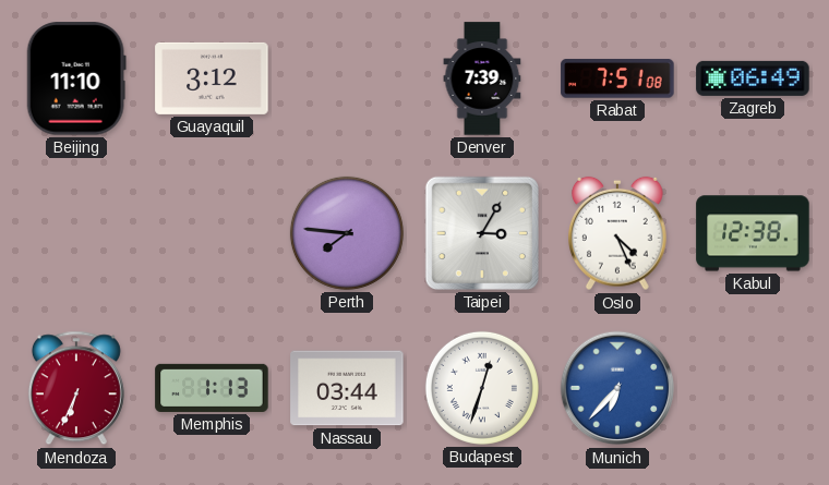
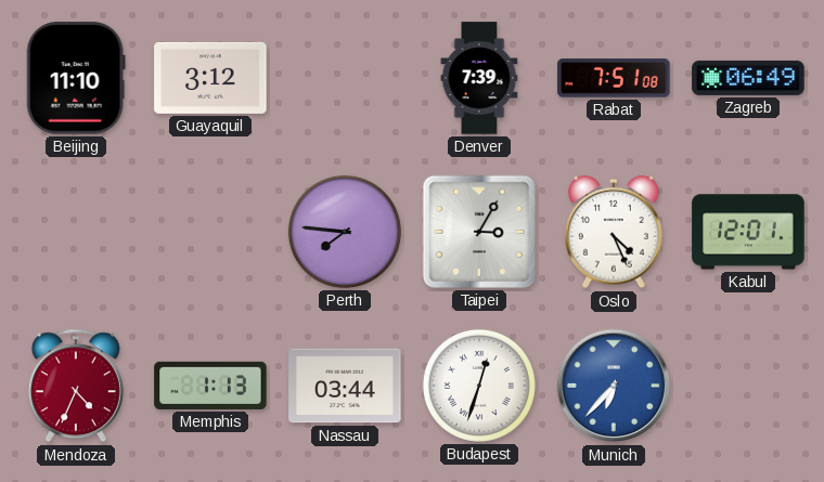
Kabul: 12:38 -> 12:01
Mendoza: 6:34 -> 4:34
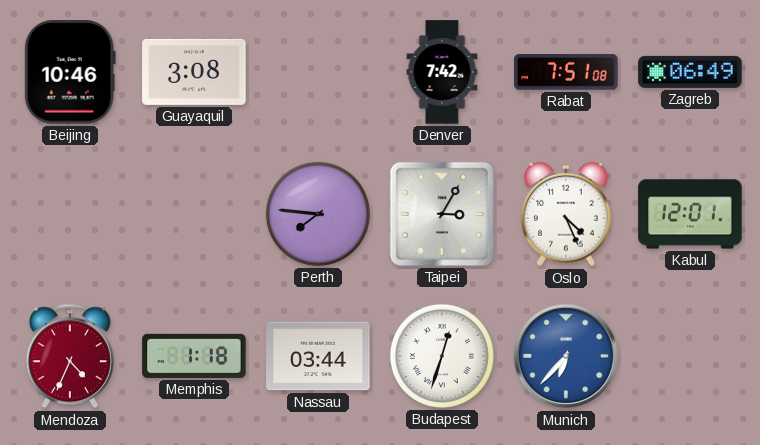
Beijing: 11:10 -> 10:46
Guayaquil: 3:12 -> 3:08
Denver: 7:39 -> 7:42
Memphis: 1:13 -> 1:18
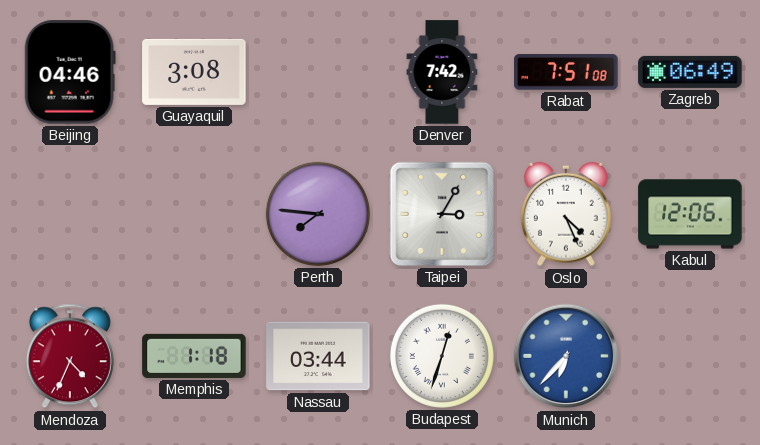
Beijing: 10:46 -> 04:46
Kabul: 12:01 -> 12:06
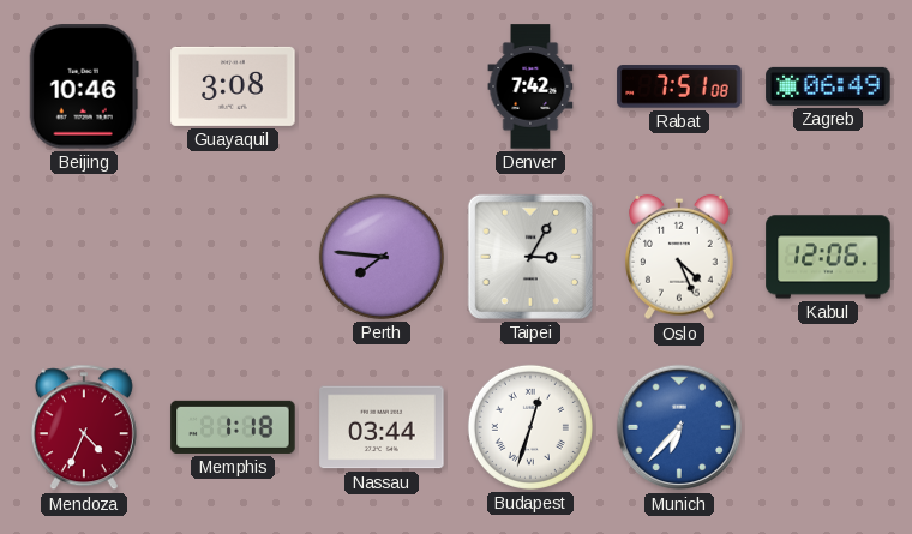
Beijing: 04:46 -> 10:46
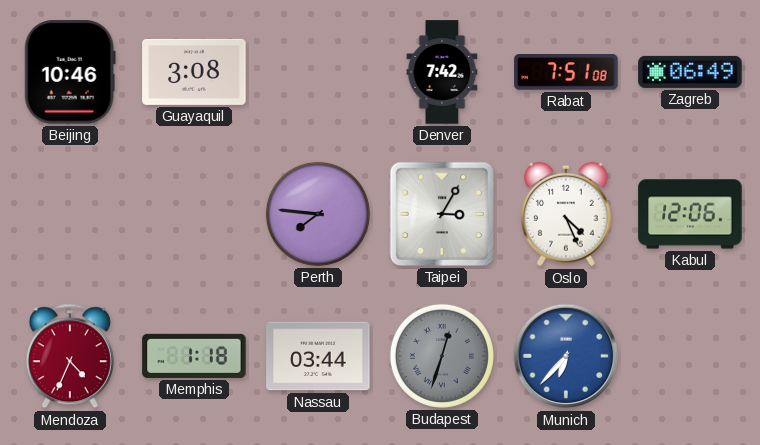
Budapest dial: white -> grey
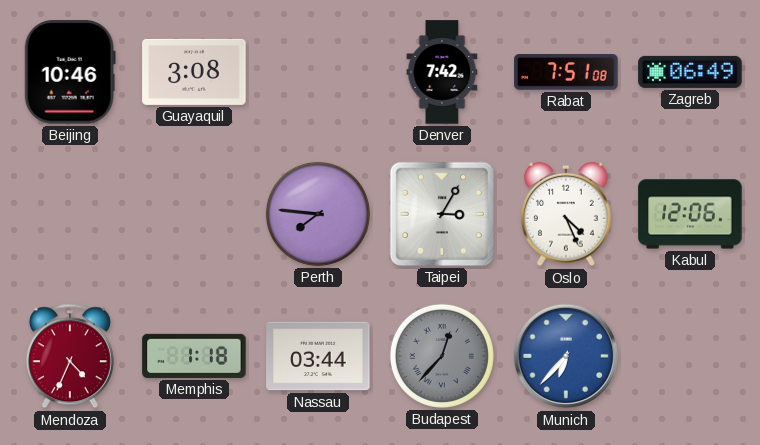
Budapest: 12:33 -> 12:37
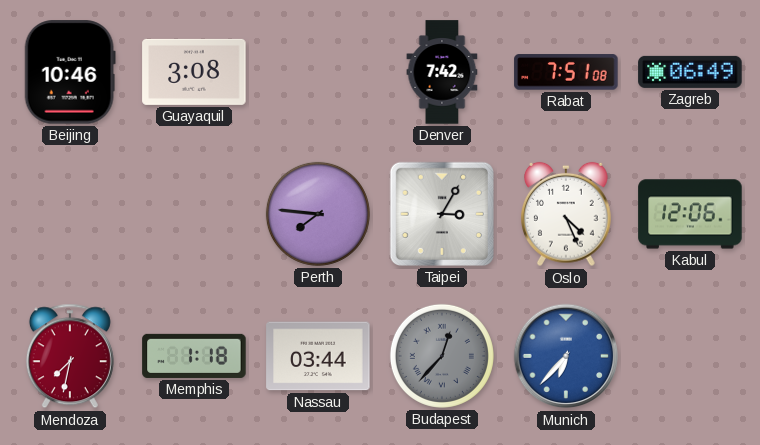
Mendoza: 4:34 -> 7:32
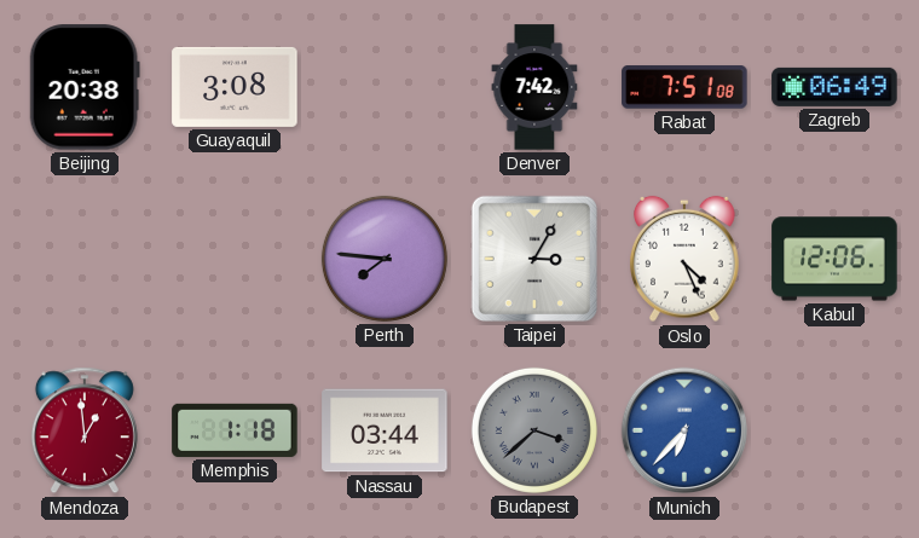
Beijing: 10:46 -> 20:38
Mendoza: 7:32 -> 12:59
Budapest: 12:37 -> 3:38
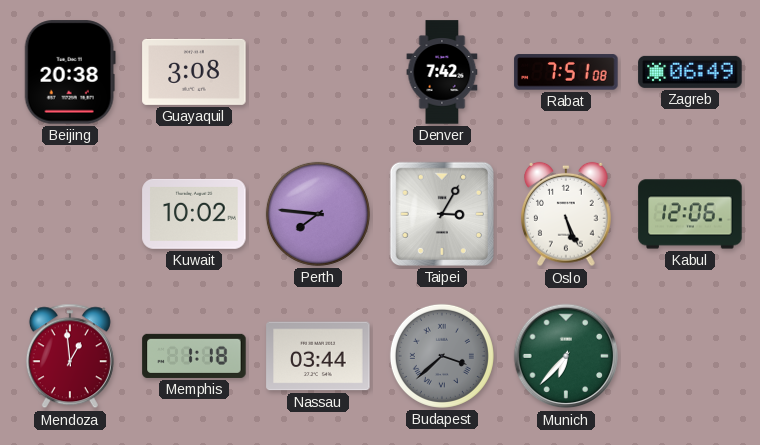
Kuwait: none -> 10:02
Oslo: 4:26 -> 5:26
Munich dial: blue -> green
